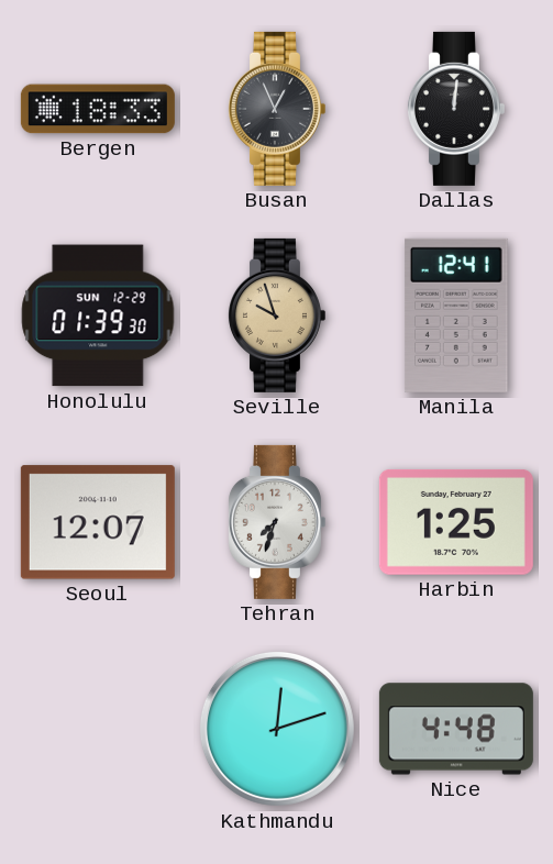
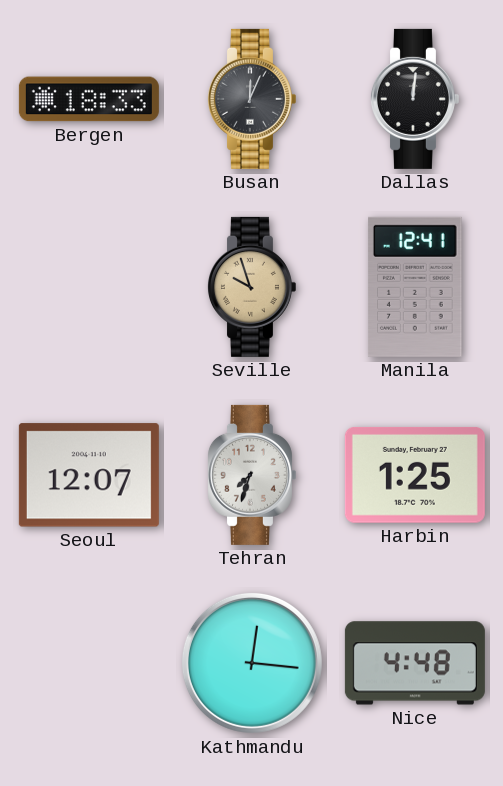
Busan: 12:56 -> 12:04
Honolulu: 01:39 -> none
Kathmandu: 12:12 -> 12:16
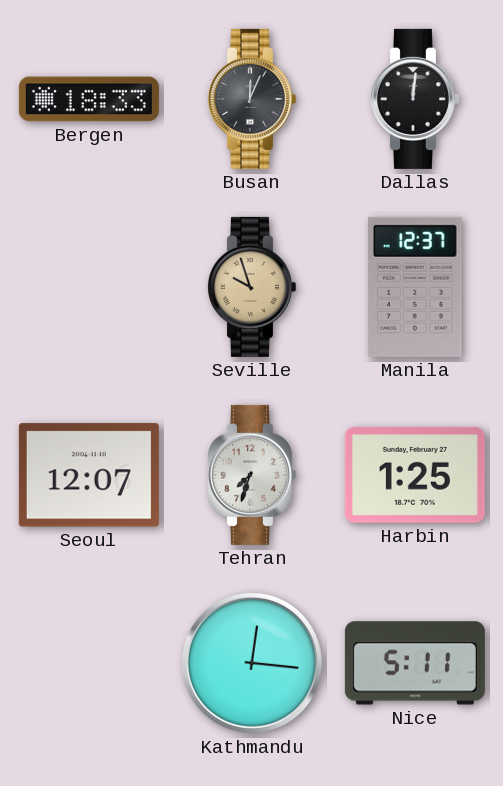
Manila: 12:41 -> 12:37
Nice: 4:48 -> 5:11
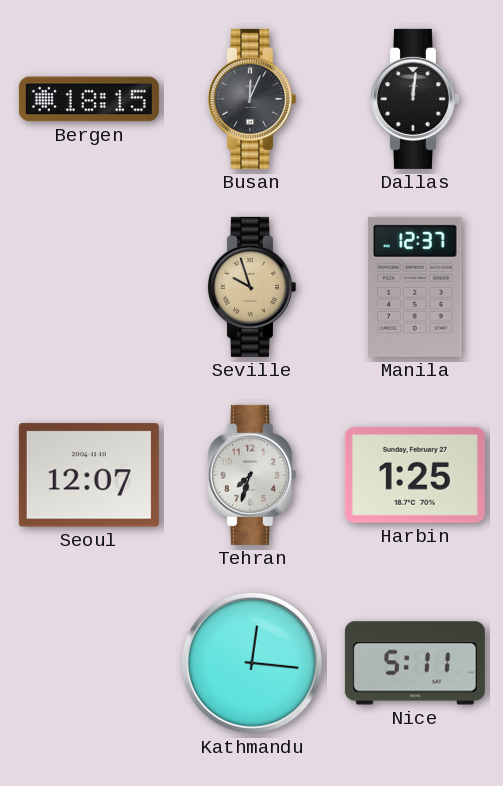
Bergen: 18:33 -> 18:15
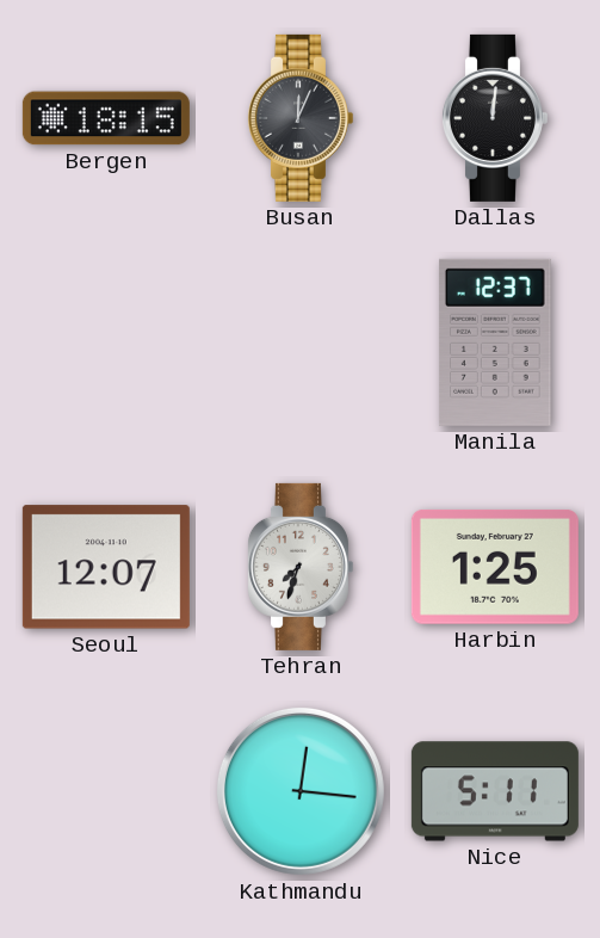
Seville: 9:57 -> none
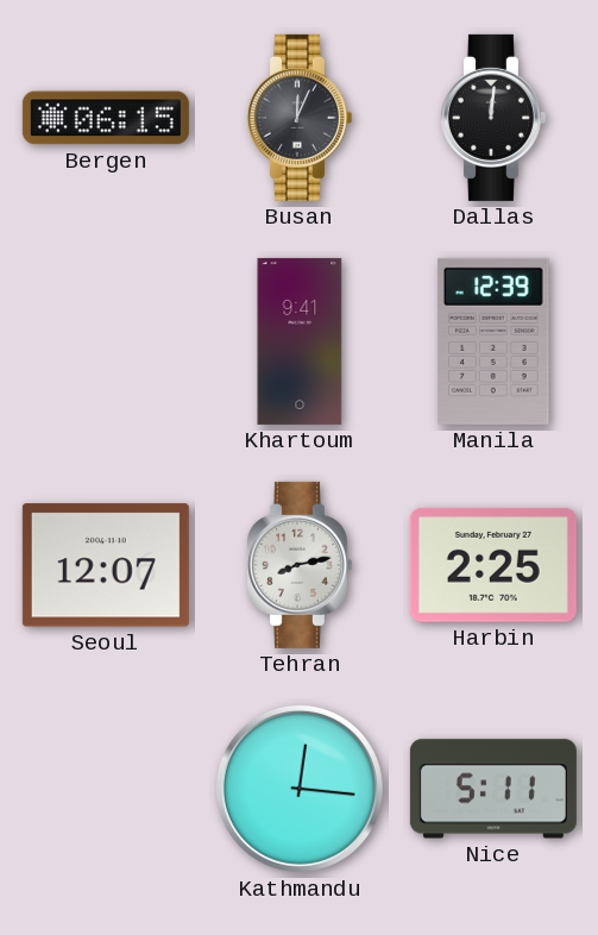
Bergen: 18:15 -> 06:15
Khartoum: none -> 9:41
Manila: 12:37 -> 12:39
Tehran: 7:33 -> 8:13
Harbin: 1:25 -> 2:25
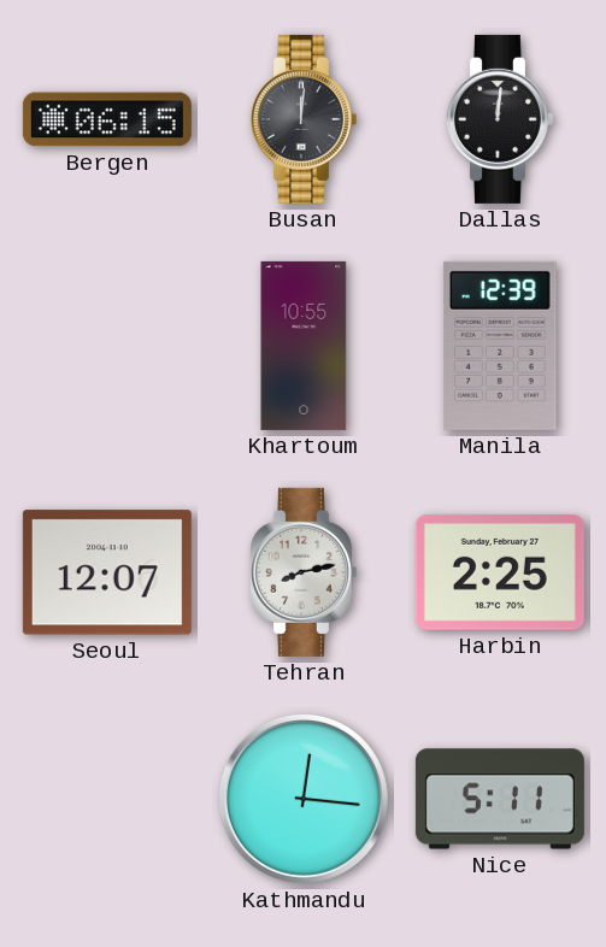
Busan: 12:04 -> 12:01
Khartoum: 9:41 -> 10:55
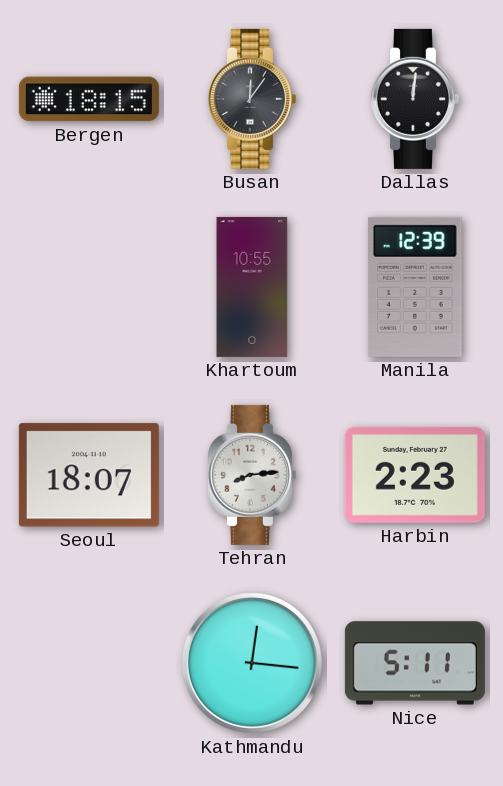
Bergen: 06:15 -> 18:15
Busan: 12:01 -> 12:06
Seoul: 12:07 -> 18:07
Tehran: 8:13 -> 8:14
Harbin: 2:25 -> 2:23
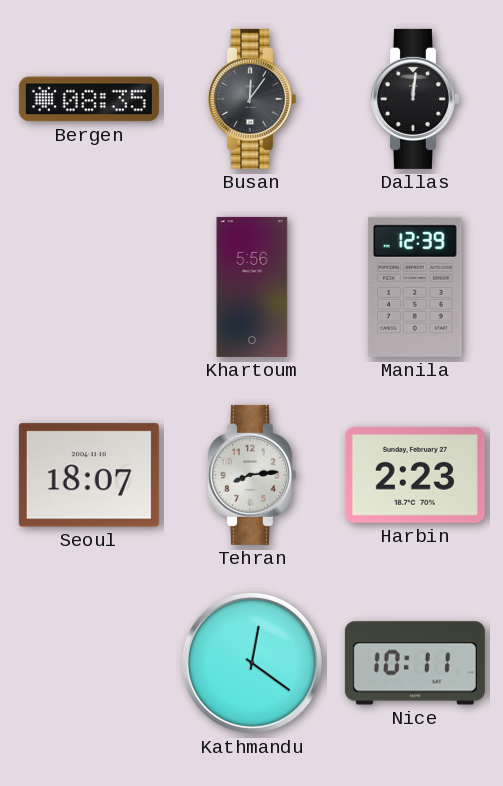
Bergen: 18:15 -> 08:35
Khartoum: 10:55 -> 5:56
Kathmandu: 12:16 -> 12:21
Nice: 5:11 -> 10:11
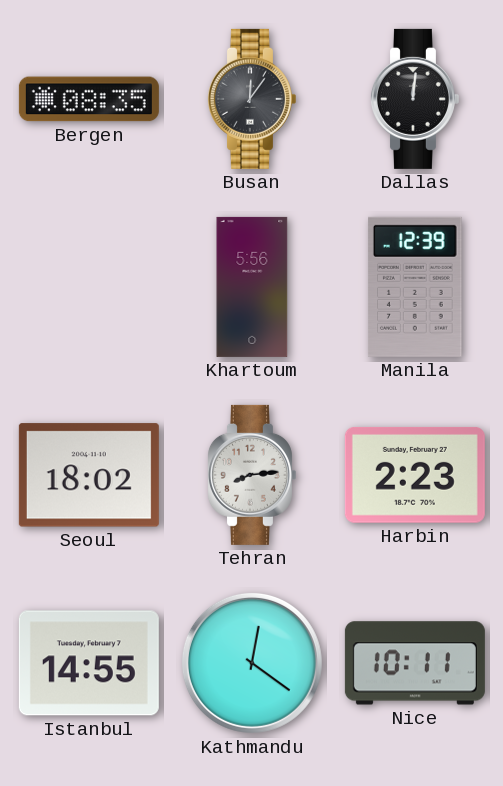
Seoul: 18:07 -> 18:02
Istanbul: none -> 14:55
